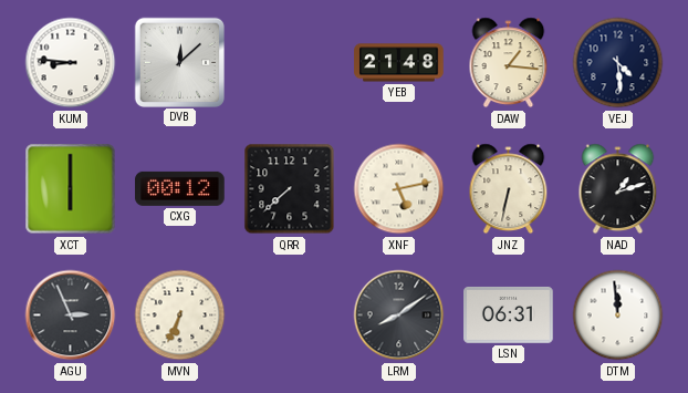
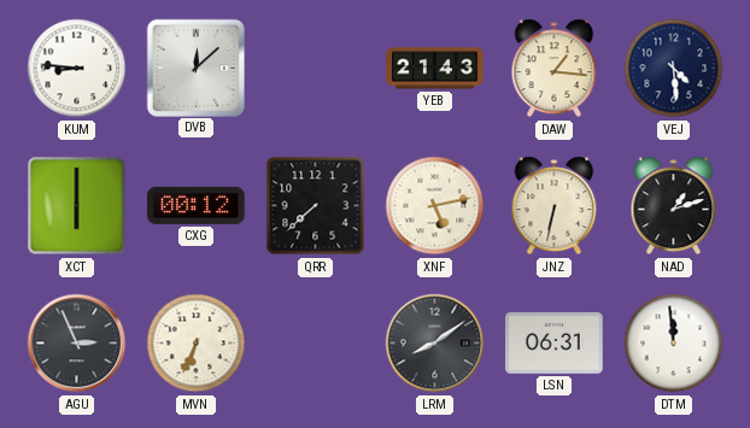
YEB: 21:48 -> 21:43
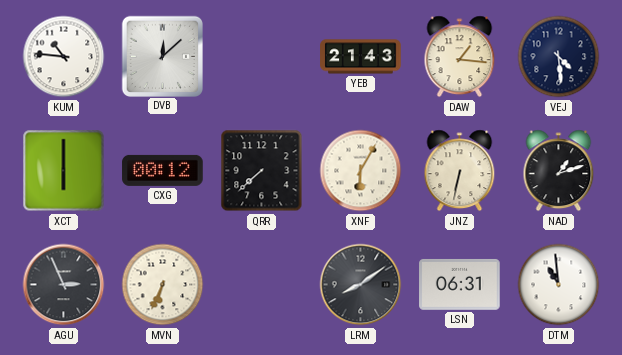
KUM: 8:46 -> 10:46
XNF: 5:13 -> 6:05
DTM: 11:59 -> 10:59
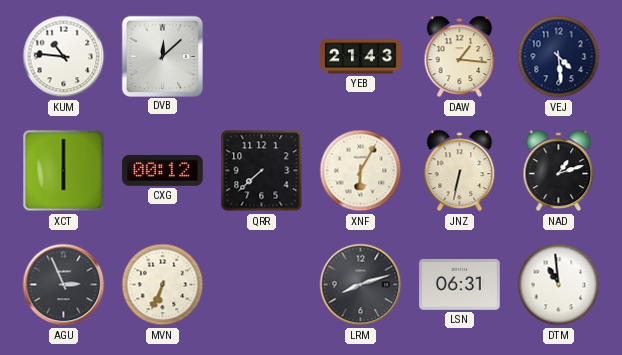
LRM: 8:09 -> 8:12
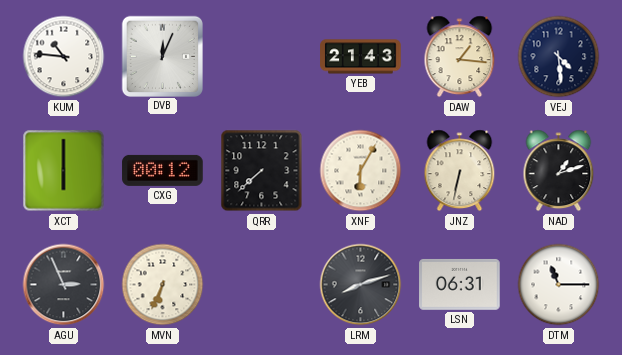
DVB: 12:08 -> 12:04
DTM: 10:59 -> 11:15
